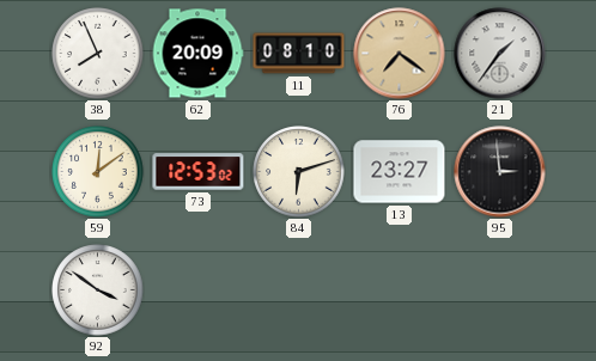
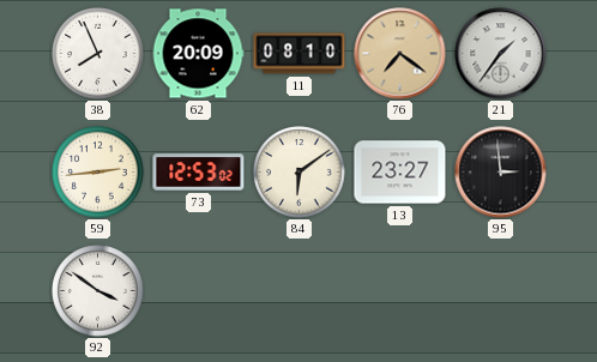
59: 12:09 -> 2:44
84: 6:12 -> 6:09
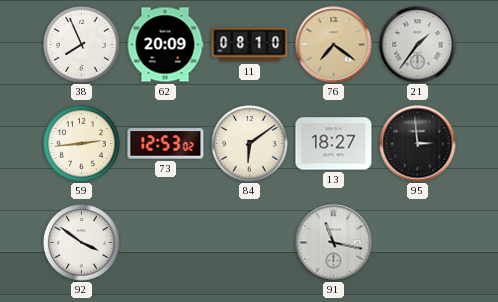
13: 23:27 -> 18:27
91: none -> 11:17
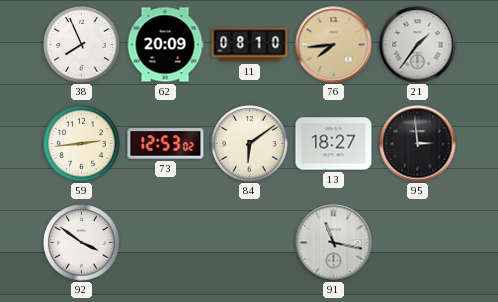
76: 7:21 -> 7:44
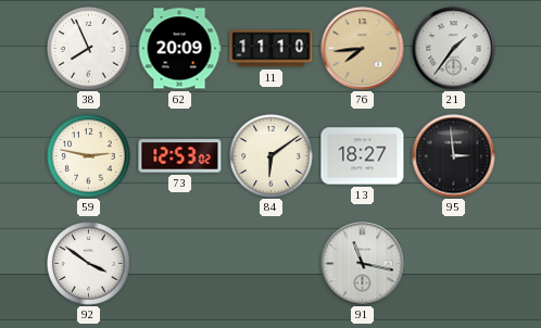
11: 08:10 -> 11:10
59: 2:44 -> 2:47
